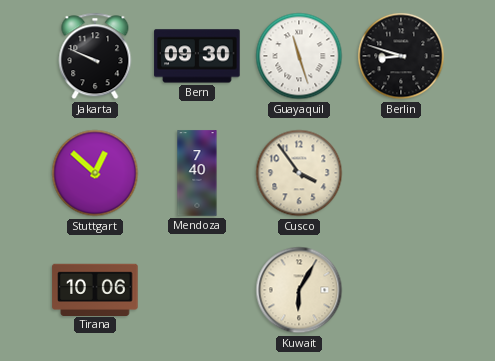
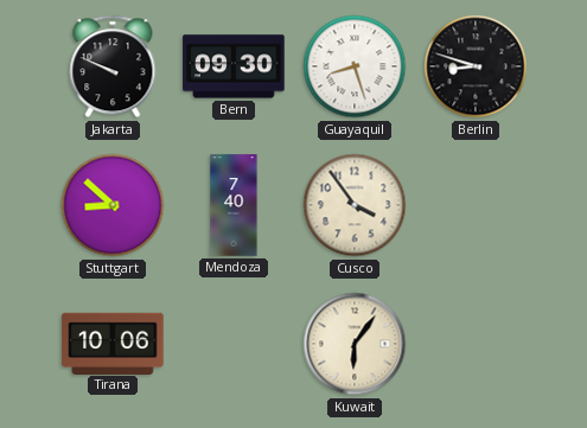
Guayaquil: 11:27 -> 8:27
Stuttgart: 12:52 -> 8:52
Kuwait: 6:05 -> 6:06
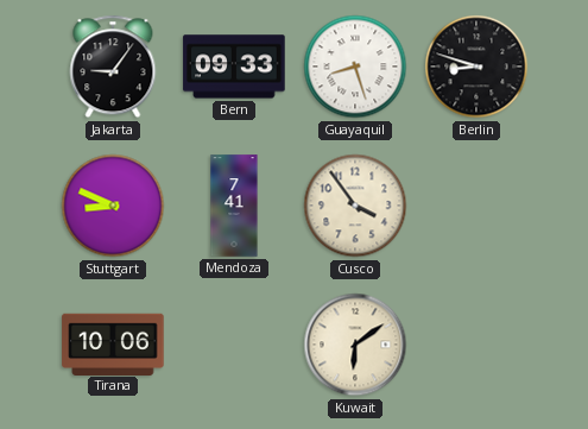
Jakarta: 9:49 -> 9:06
Bern: 09:30 -> 09:33
Stuttgart: 8:52 -> 8:49
Mendoza: 7:40 -> 7:41
Kuwait: 6:06 -> 6:09
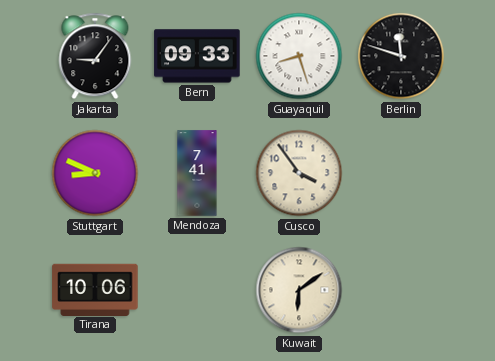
Berlin: 8:48 -> 11:48
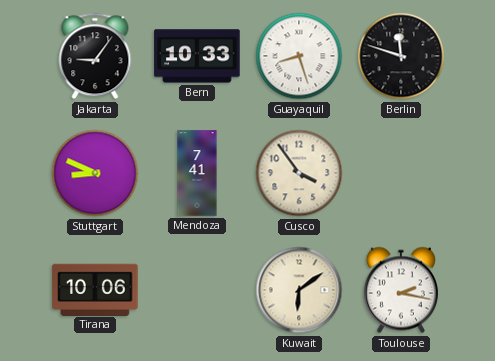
Bern: 09:33 -> 10:33
Toulouse: none -> 2:17
